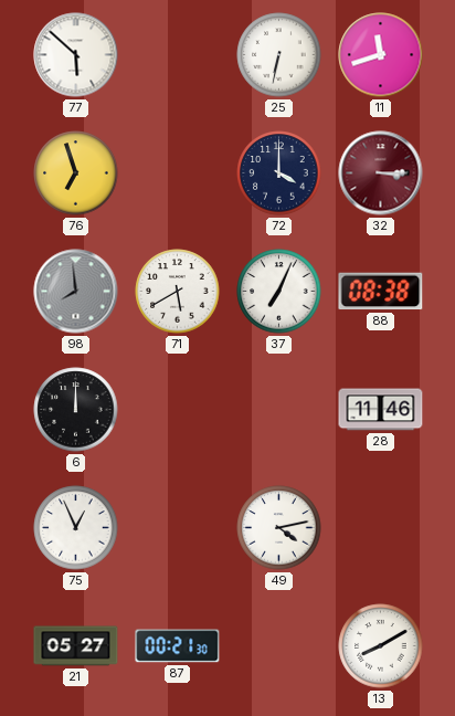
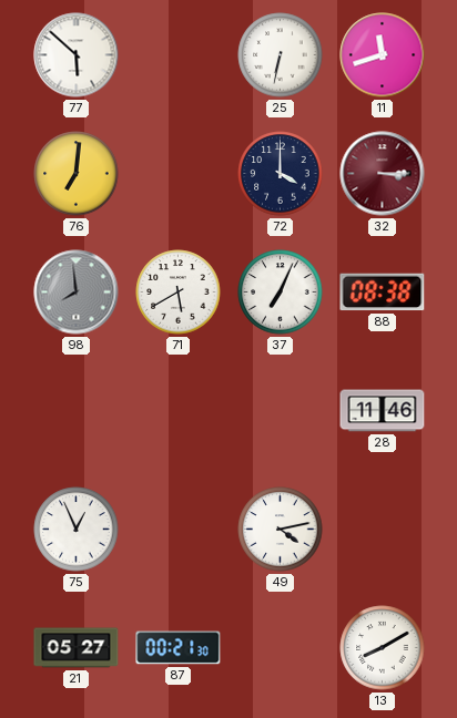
76: 6:57 -> 7:01
6: 12:00 -> none
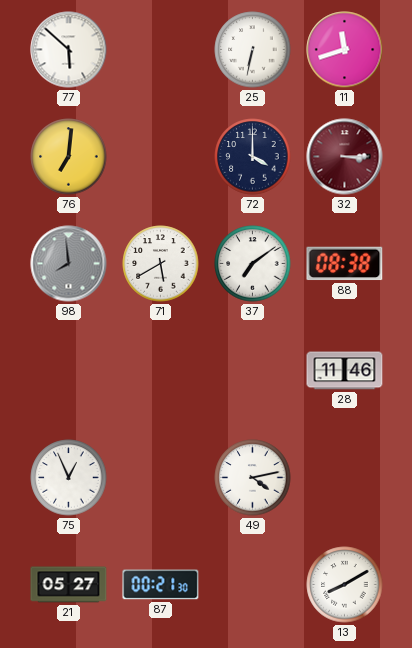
37: 7:04 -> 7:09
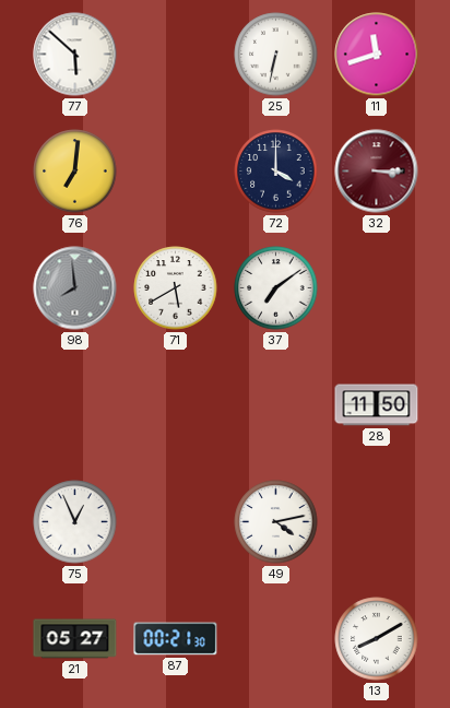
88: 08:38 -> none
28: 11:46 -> 11:50
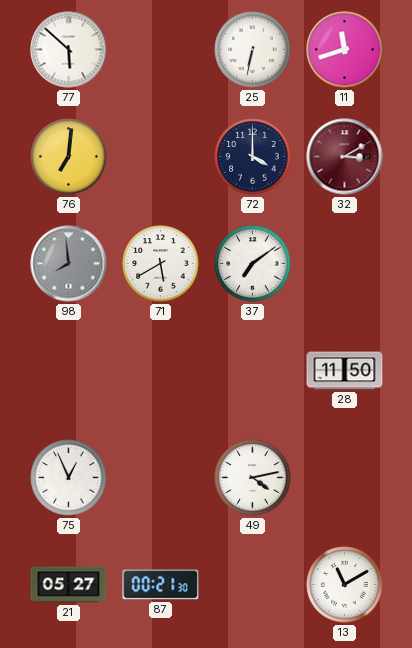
32: 3:15 -> 3:10
13: 8:10 -> 11:10
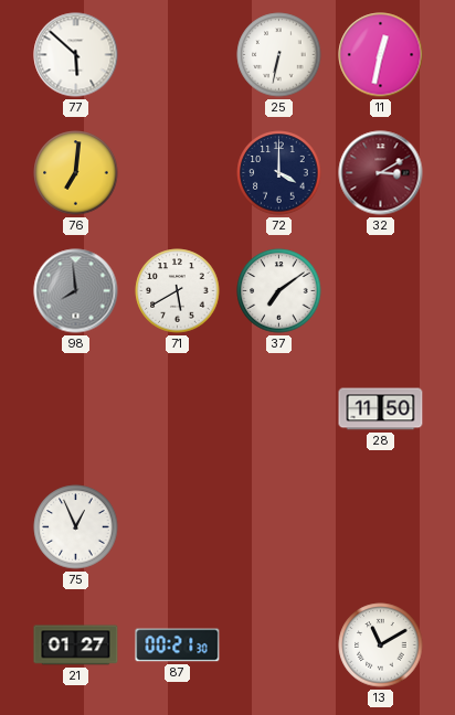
11: 11:42 -> 12:32
49: 4:13 -> none
21: 05:27 -> 01:27
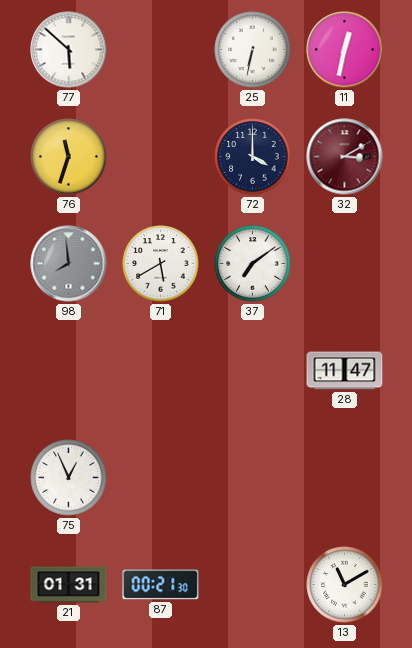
76: 7:01 -> 11:33
28: 11:50 -> 11:47
21: 01:27 -> 01:31
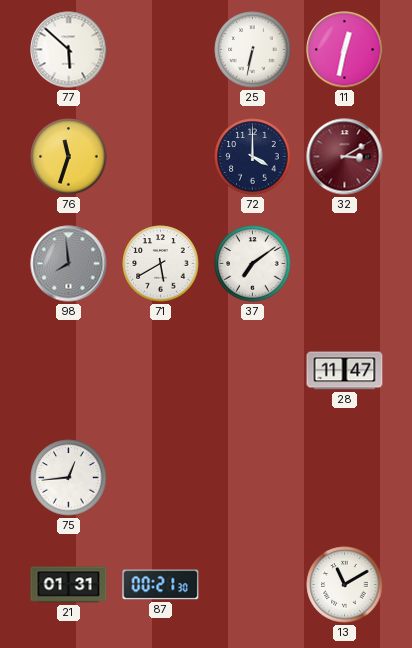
75: 12:56 -> 12:44
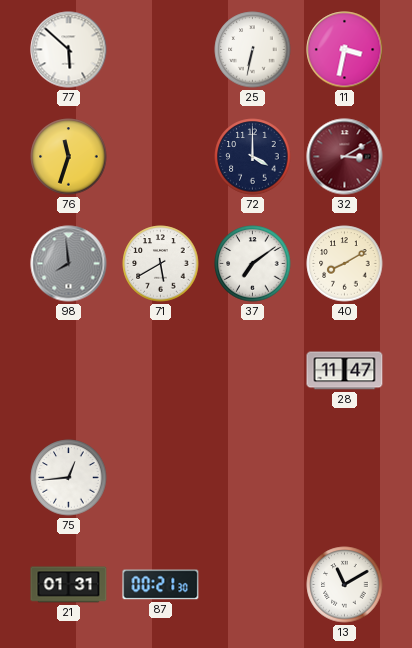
11: 12:32 -> 3:32
40: none -> 8:10
